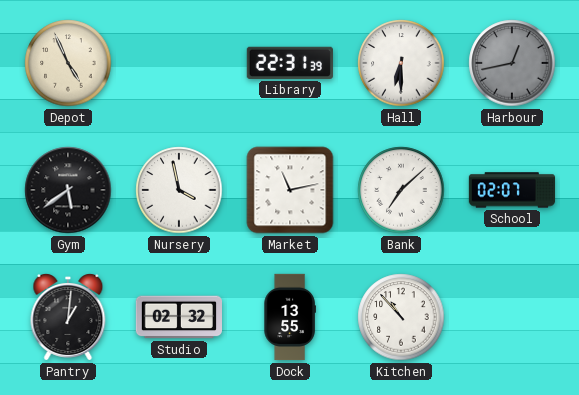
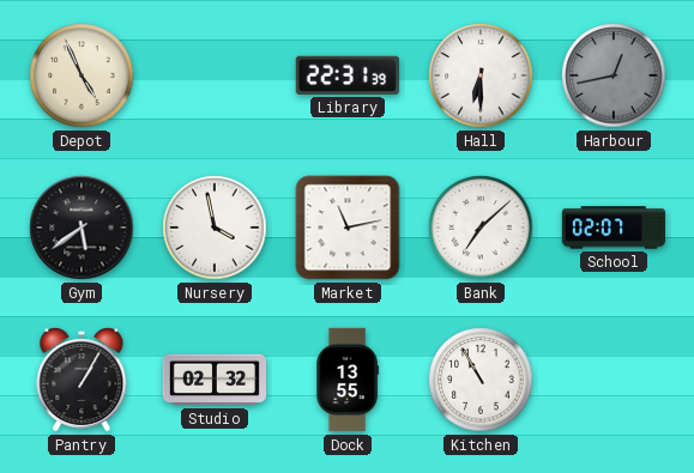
Pantry: 1:01 -> 1:05
Kitchen: 10:53 -> 10:55
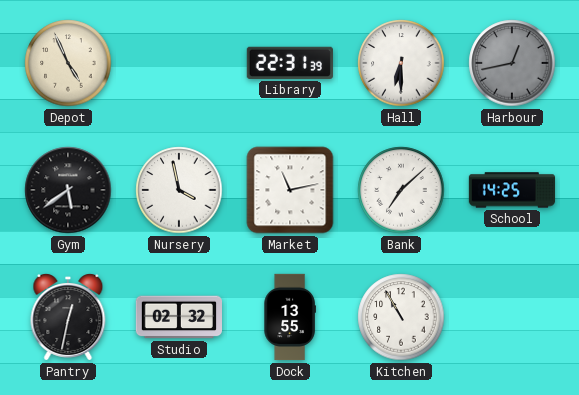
School: 02:07 -> 14:25
Pantry: 1:05 -> 12:32
